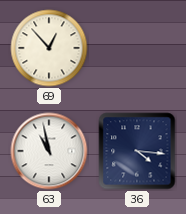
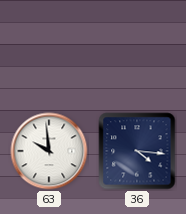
69: 12:53 -> none
63: 10:58 -> 9:59
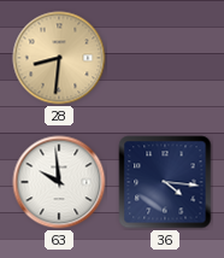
28: none -> 8:31
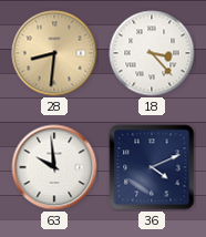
18: none -> 3:23
36: 4:16 -> 4:11
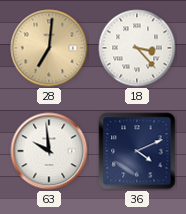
28: 8:31 -> 7:01
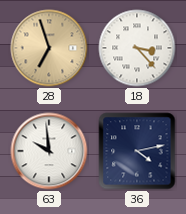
28: 7:01 -> 6:57
36: 4:11 -> 4:13
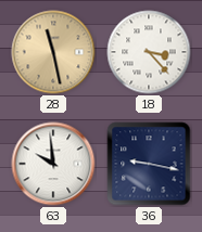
28: 6:57 -> 11:28
36: 4:13 -> 9:17
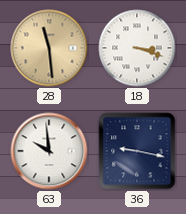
28: 11:28 -> 11:29
18: 3:23 -> 3:18
